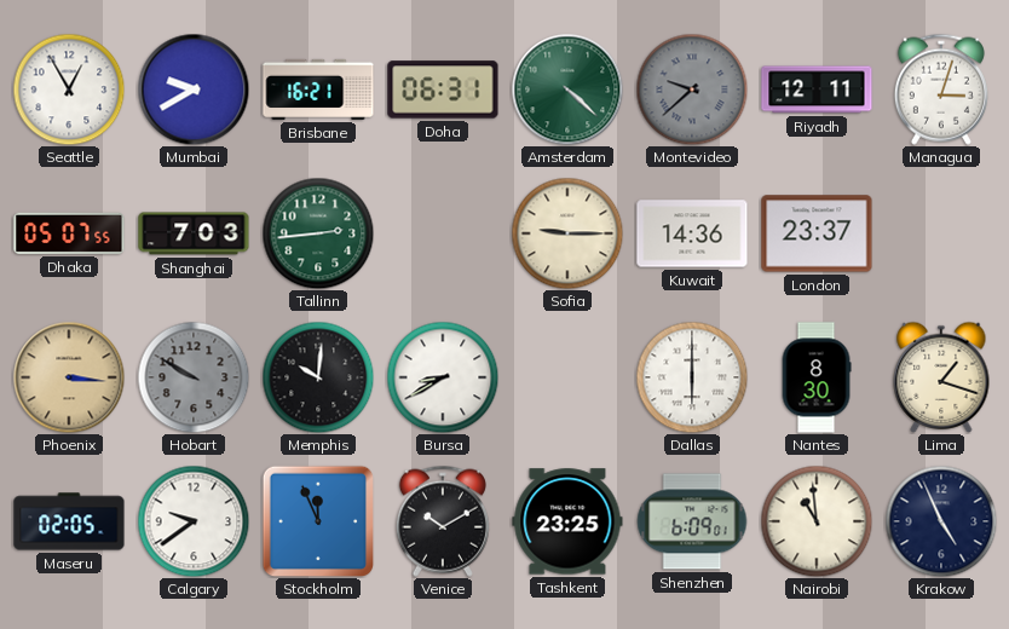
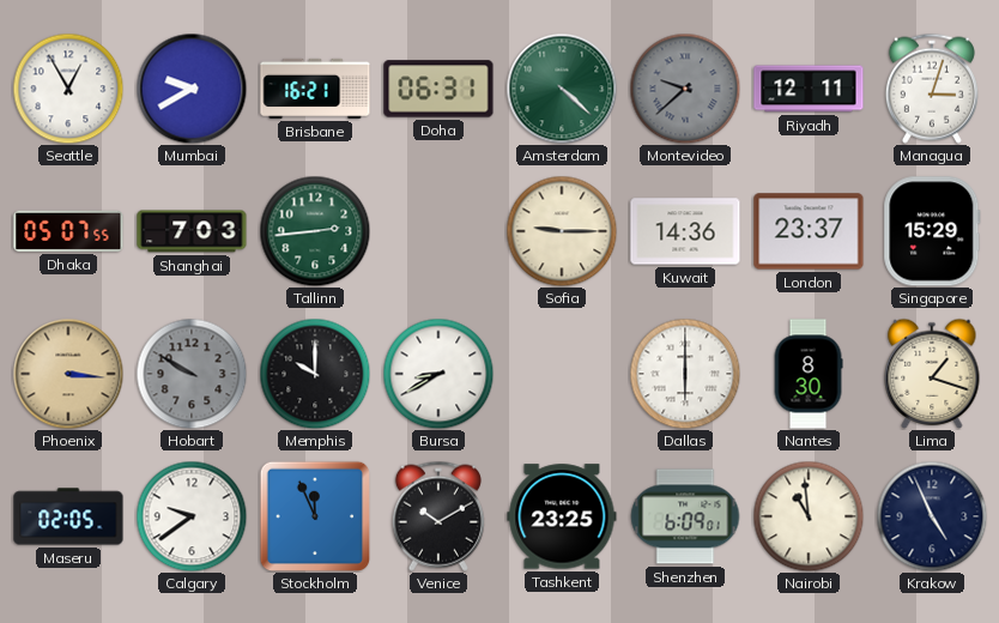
Singapore: none -> 15:29
Memphis: 10:01 -> 10:00
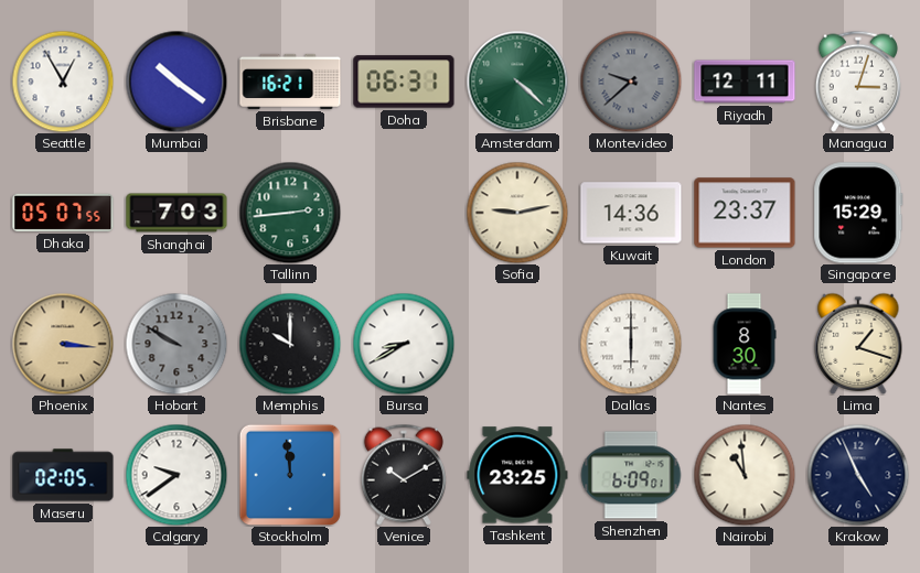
Mumbai: 9:40 -> 10:21
Sofia: 9:15 -> 9:13
Stockholm: 11:56 -> 11:59
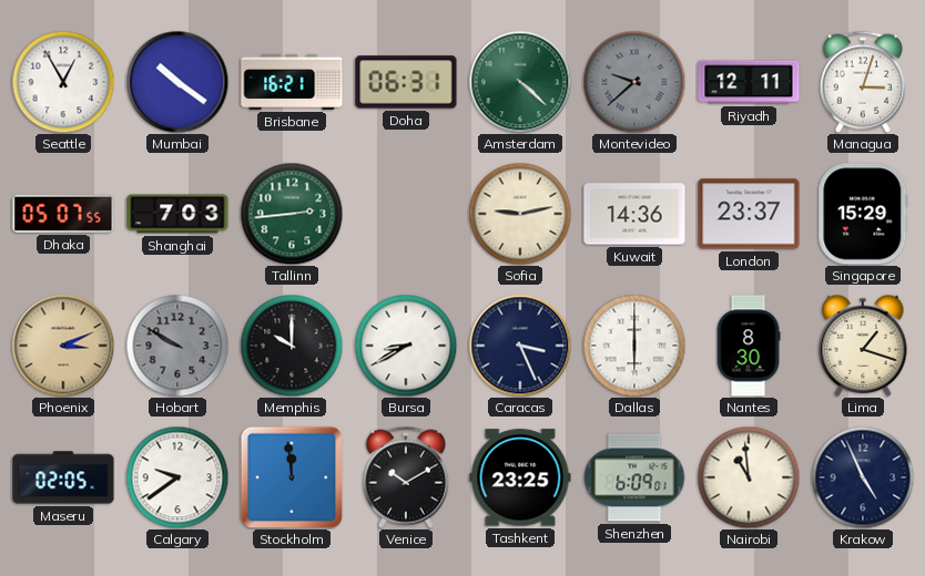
Phoenix: 3:16 -> 3:11
Caracas: none -> 3:26
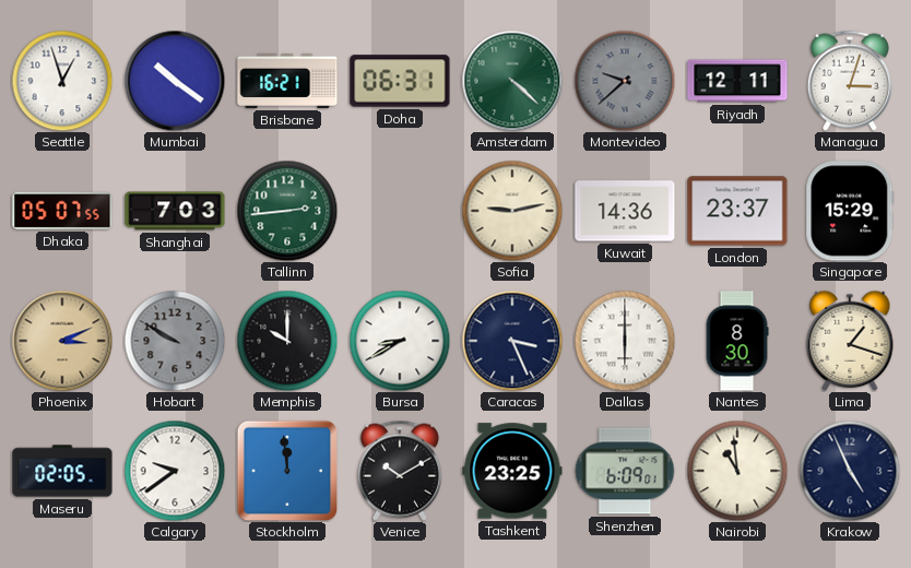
Seattle: 12:55 -> 12:57
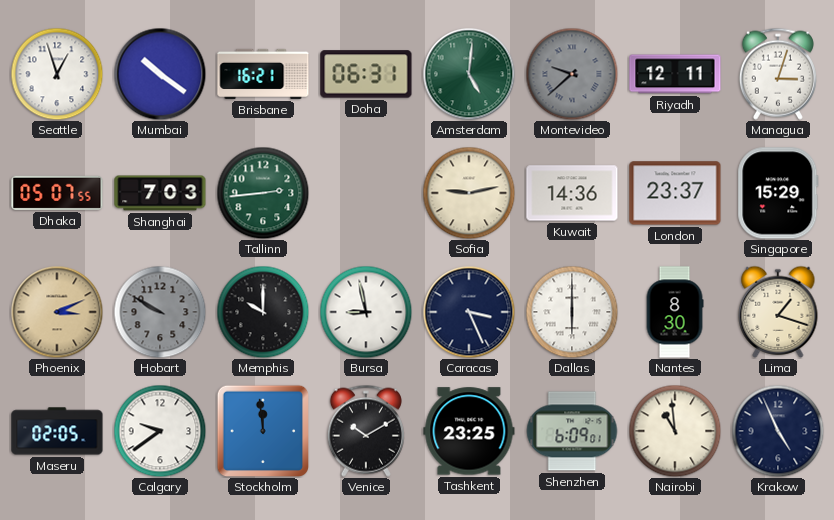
Amsterdam: 4:22 -> 5:01
Bursa: 8:40 -> 8:58
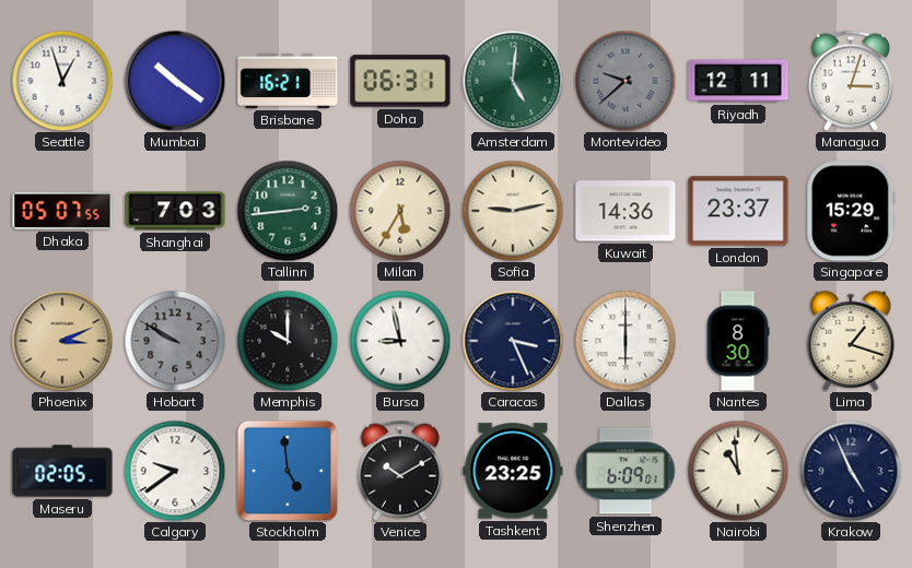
Milan: none -> 5:35
Stockholm: 11:59 -> 4:59
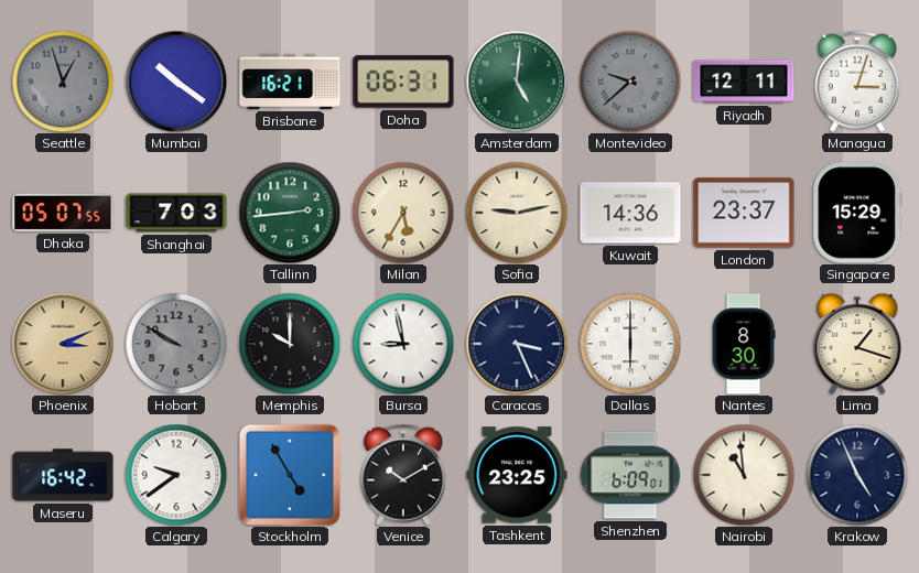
Seattle dial: white -> grey
Maseru: 02:05 -> 16:42
Stockholm: 4:59 -> 4:55
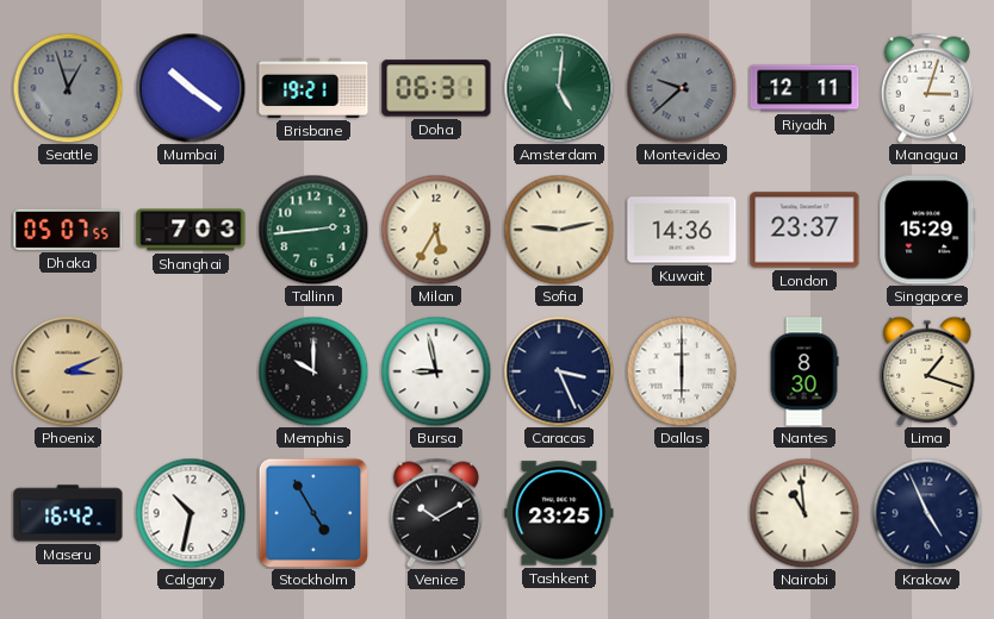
Brisbane: 16:21 -> 19:21
Hobart: 9:50 -> none
Calgary: 9:39 -> 10:32
Shenzhen: 6:09 -> none
